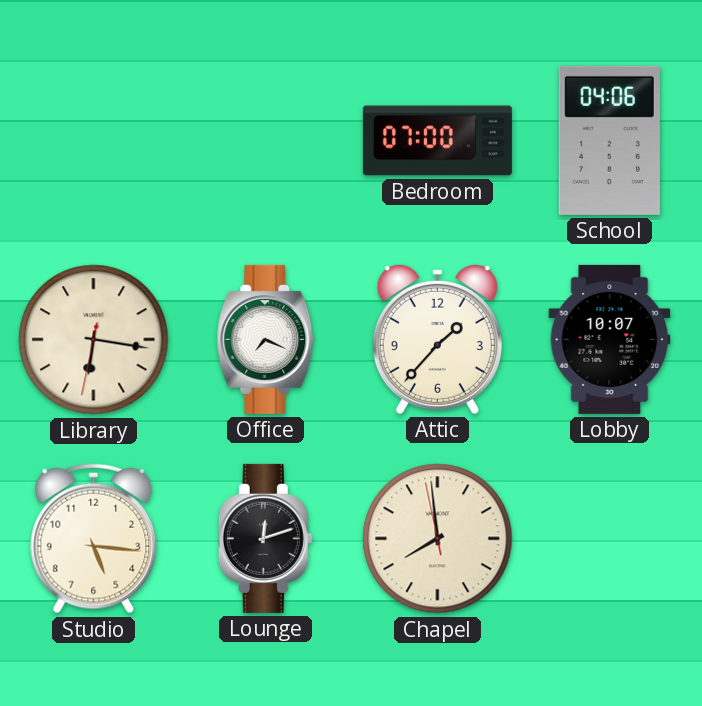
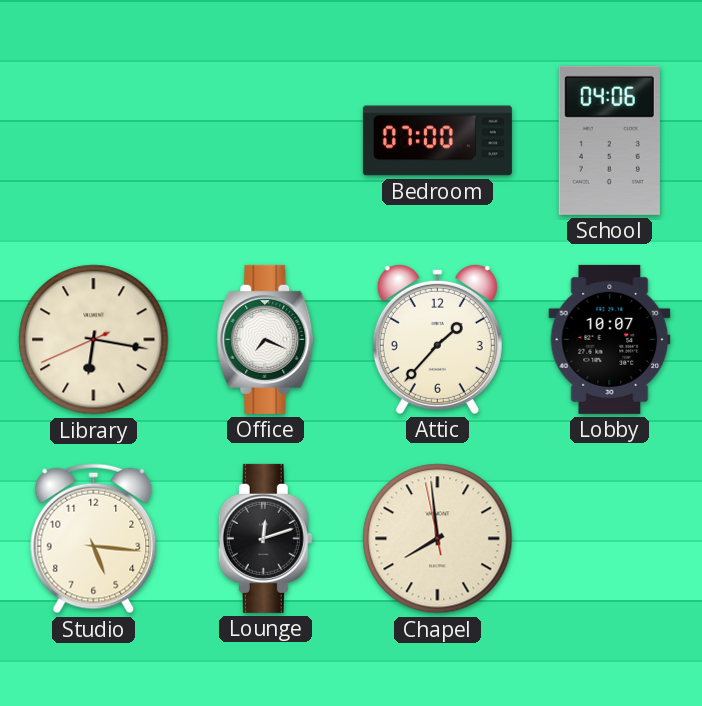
Library: 6:16:32 -> 6:16:41
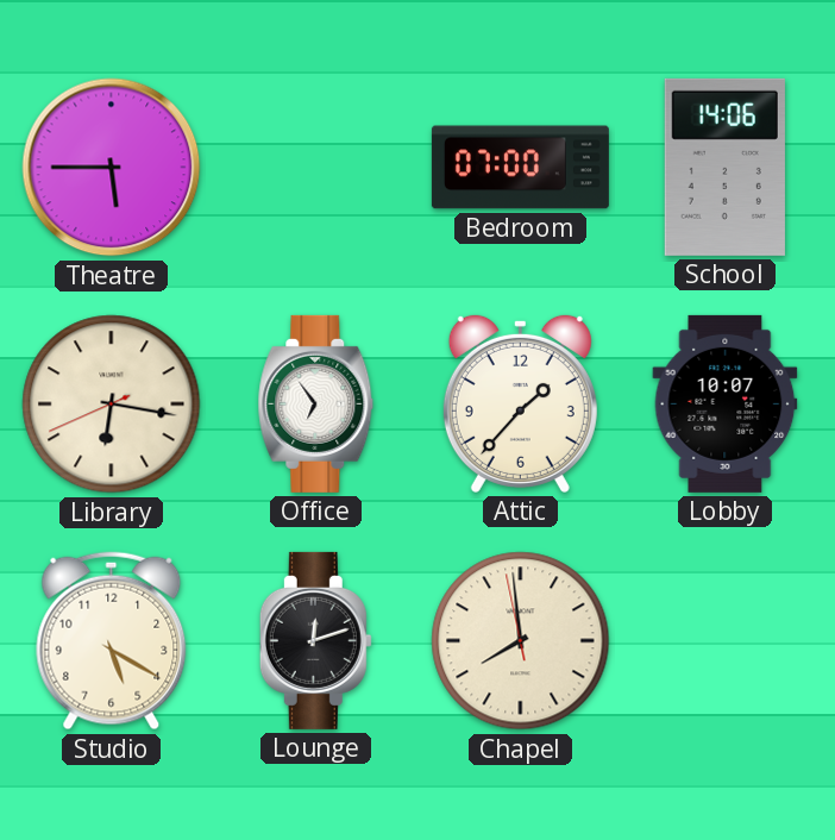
Theatre: none -> 5:45
School: 04:06 -> 14:06
Office: 7:19 -> 6:54
Studio: 5:16 -> 5:20
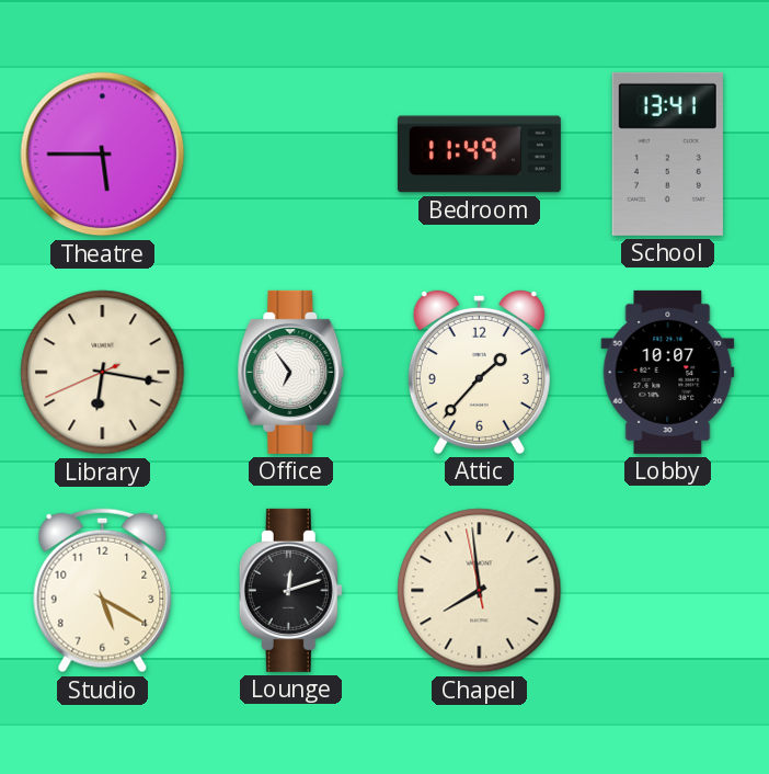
Bedroom: 07:00 -> 11:49
School: 14:06 -> 13:41
